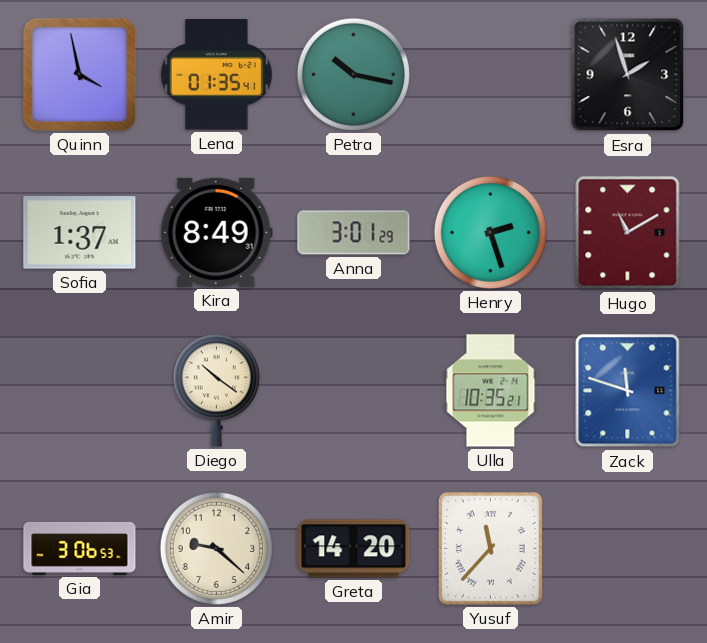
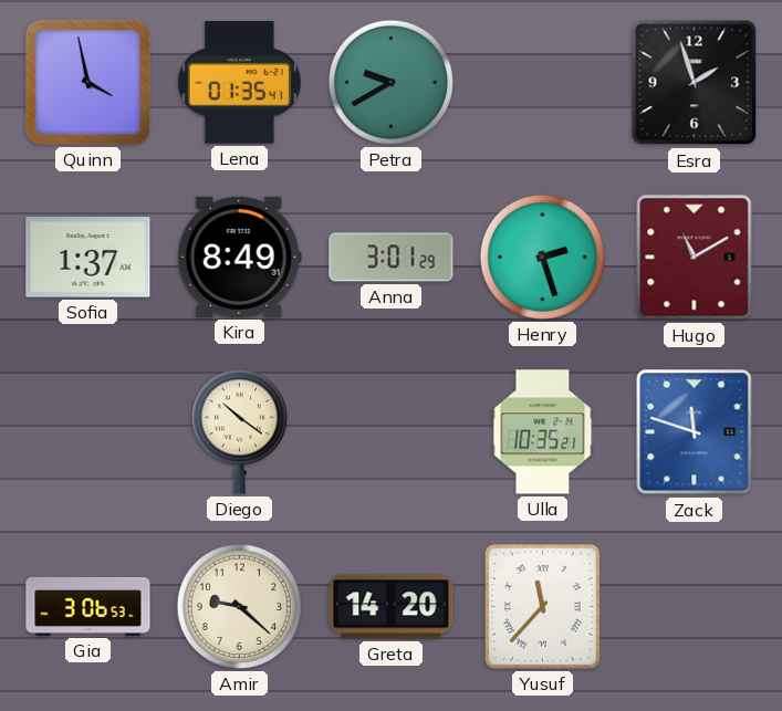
Petra: 10:17 -> 9:40
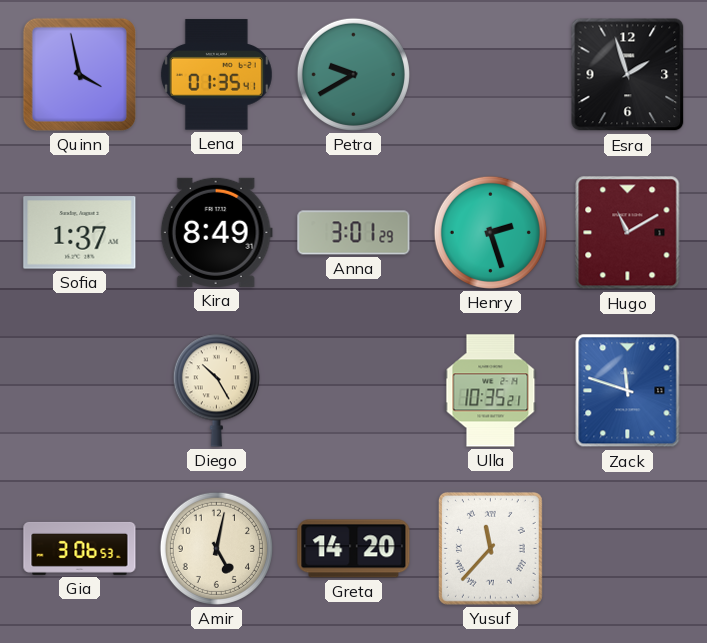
Diego: 10:21 -> 10:25
Amir: 9:22 -> 5:02
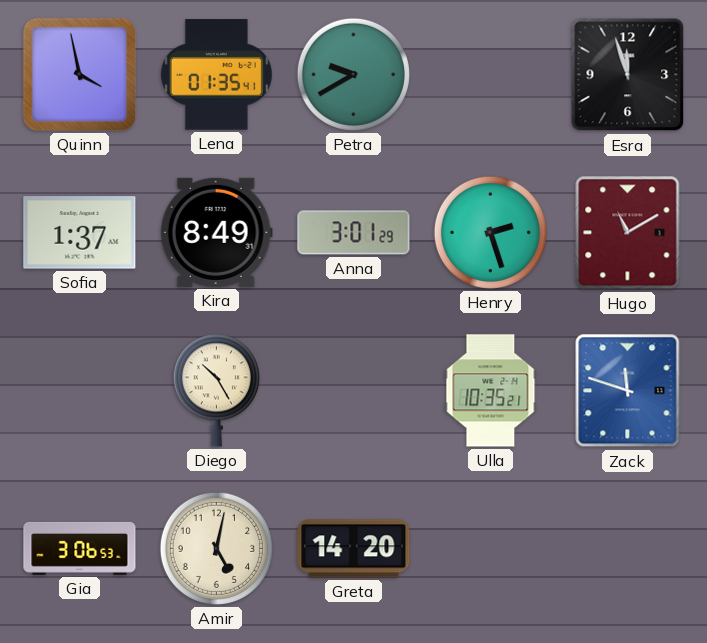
Esra: 1:57 -> 11:57
Yusuf: 11:37 -> none
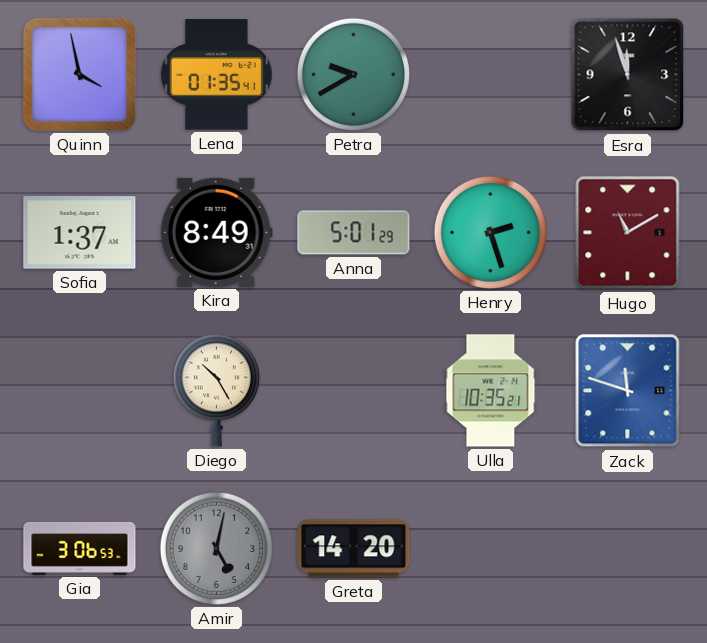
Anna: 3:01 -> 5:01
Amir dial: cream -> grey
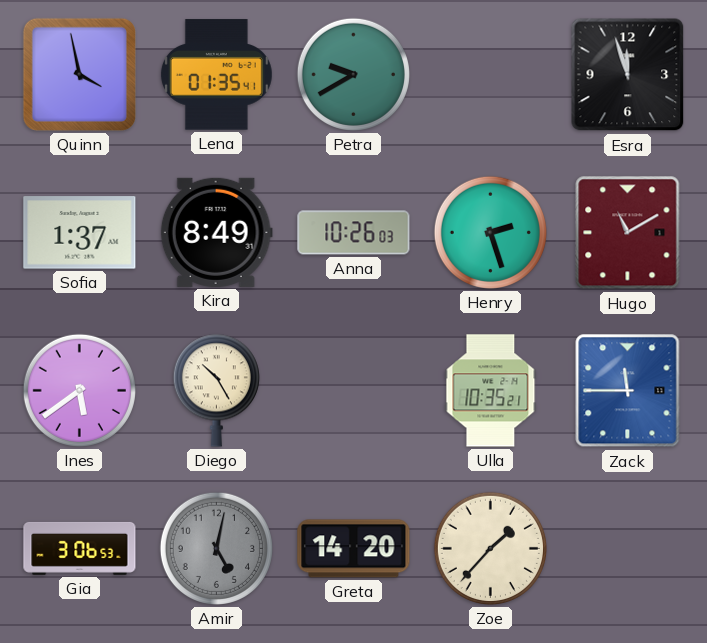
Anna: 5:01 -> 10:26
Ines: none -> 5:39
Zack: 11:48 -> 11:45
Zoe: none -> 1:37
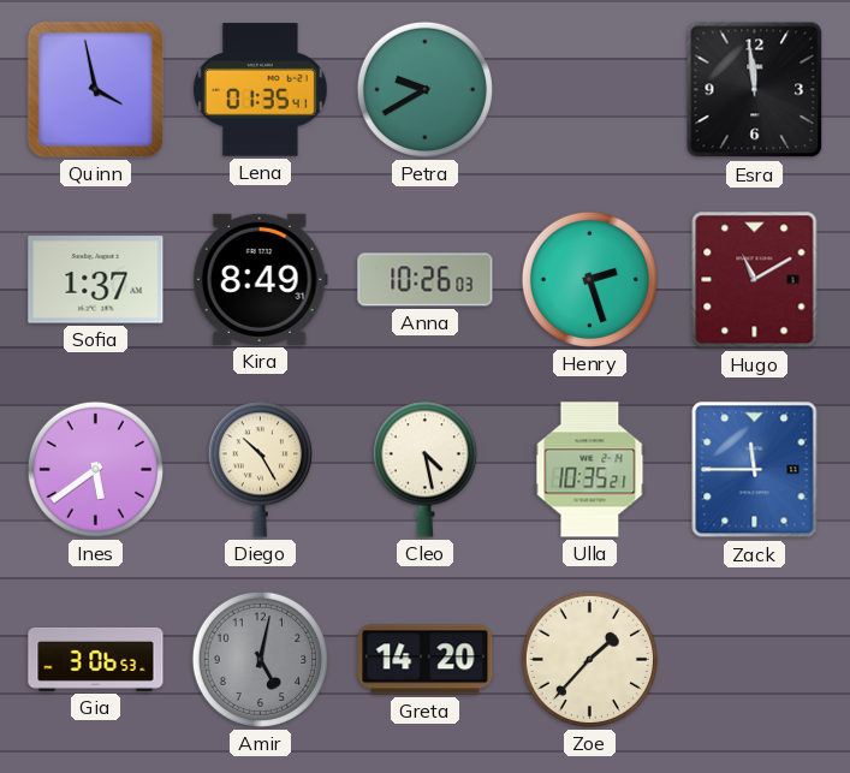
Esra: 11:57 -> 11:59
Cleo: none -> 4:28
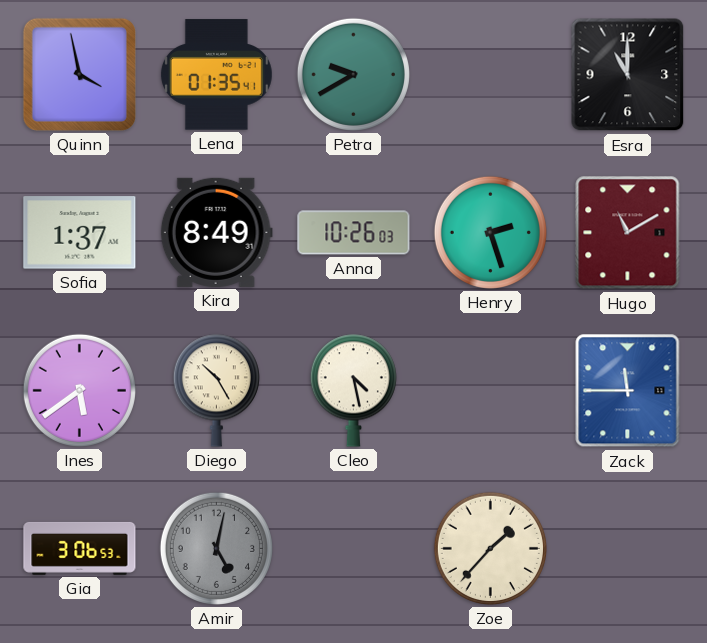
Esra: 11:59 -> 11:00
Ulla: 10:35 -> none
Greta: 14:20 -> none
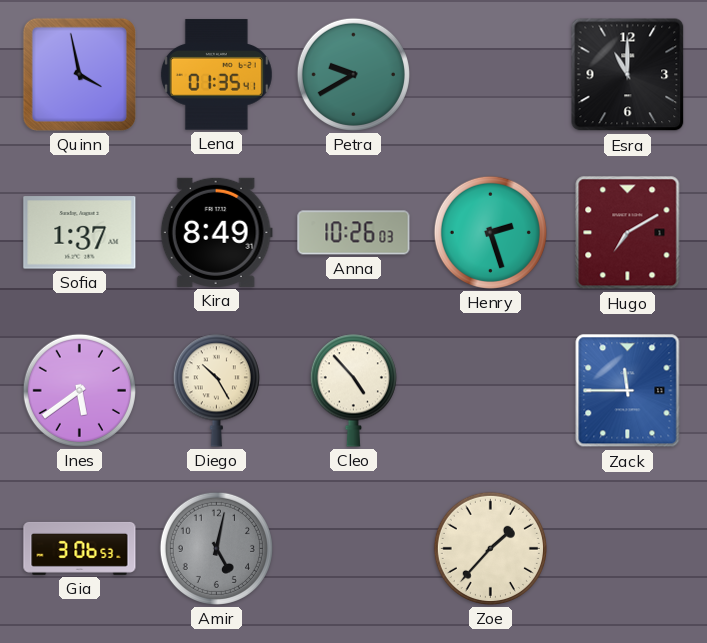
Hugo: 11:10 -> 7:10
Cleo: 4:28 -> 4:53
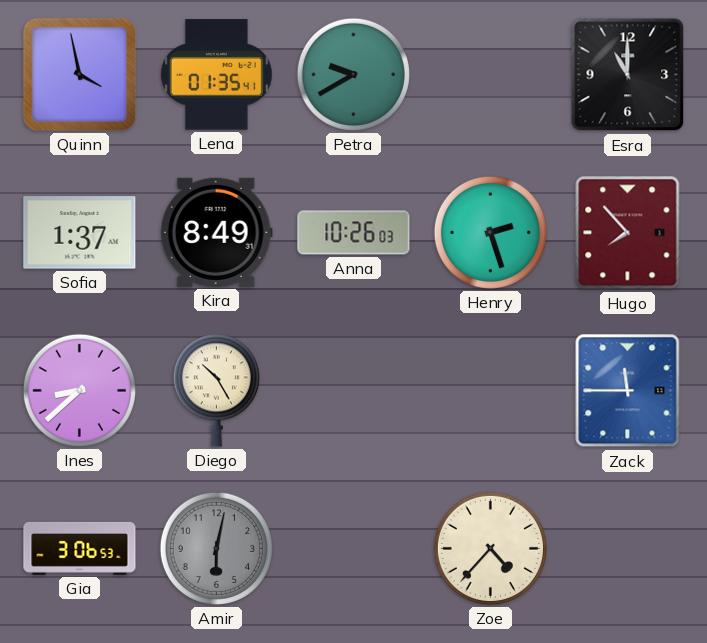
Hugo: 7:10 -> 7:53
Ines: 5:39 -> 8:38
Cleo: 4:53 -> none
Amir: 5:02 -> 6:02
Zoe: 1:37 -> 4:37
